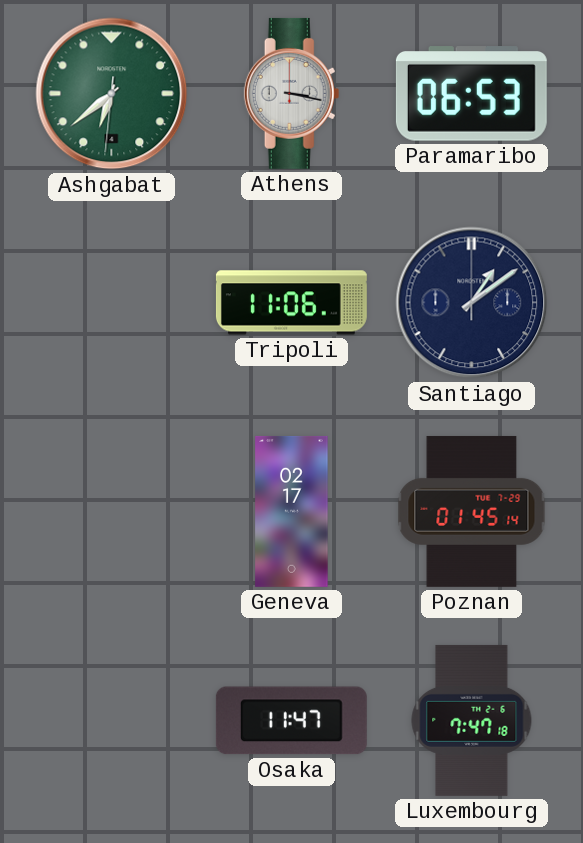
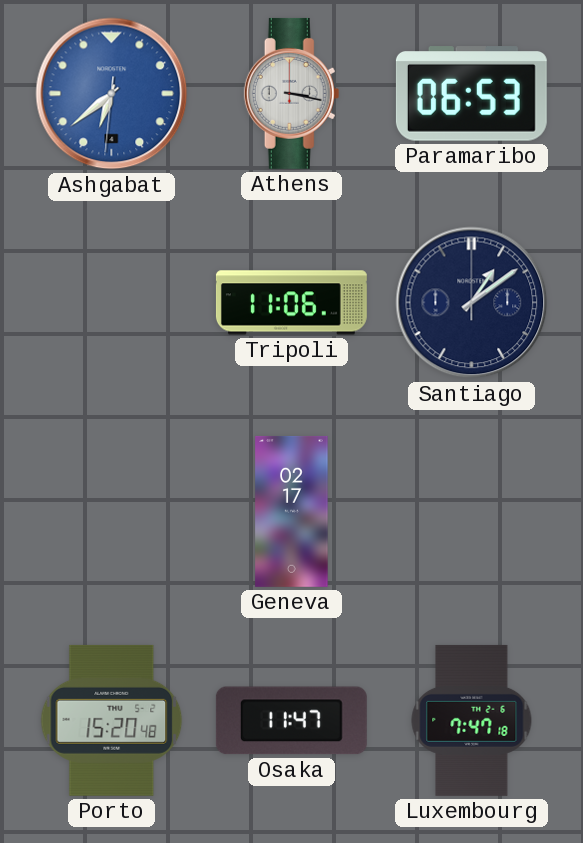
Ashgabat dial: green -> blue
Poznan: 01:45 -> none
Porto: none -> 15:20
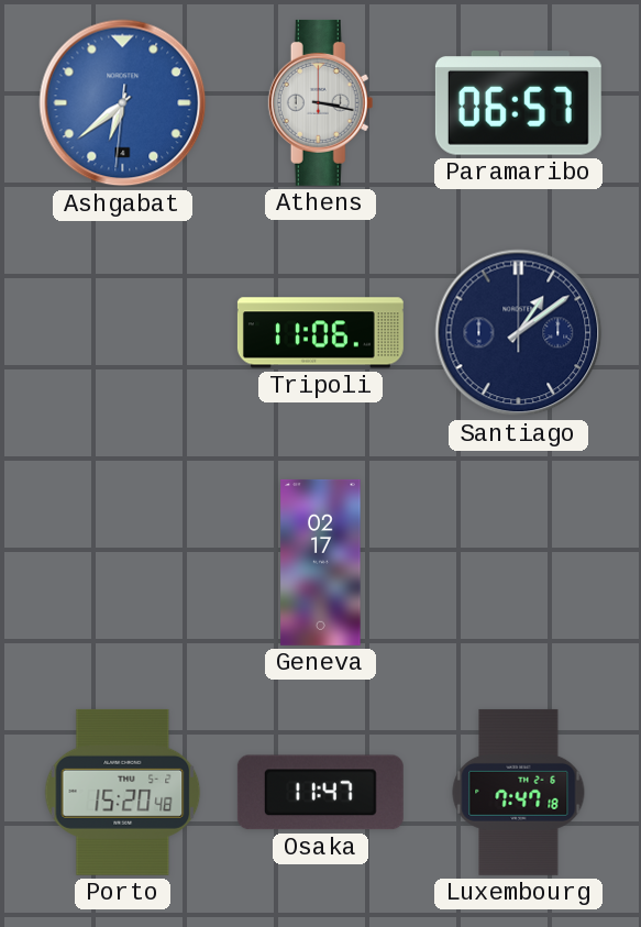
Paramaribo: 06:53 -> 06:57
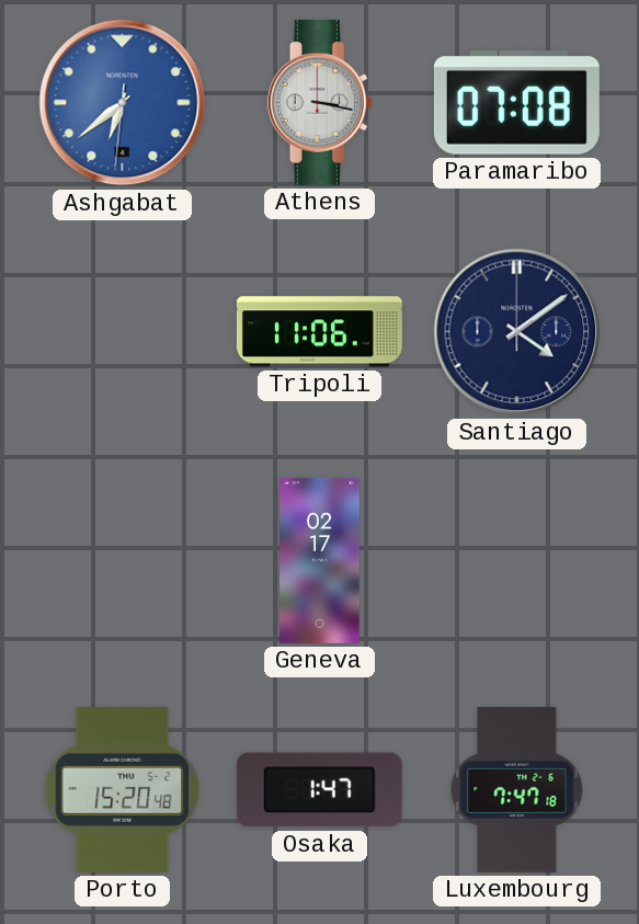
Paramaribo: 06:57 -> 07:08
Santiago: 1:09 -> 4:09
Osaka: 11:47 -> 1:47
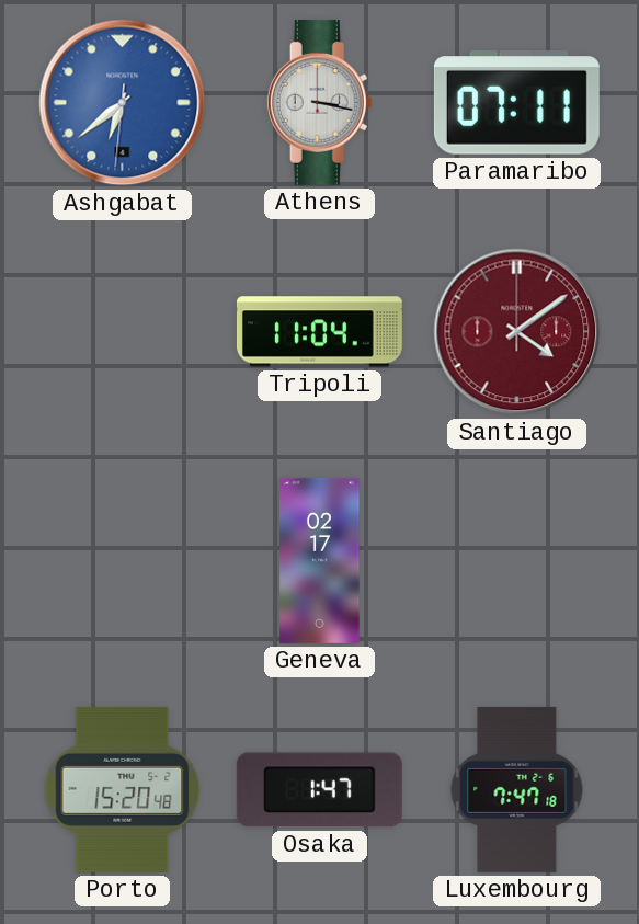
Paramaribo: 07:08 -> 07:11
Tripoli: 11:06 -> 11:04
Santiago dial: navy -> burgundy
